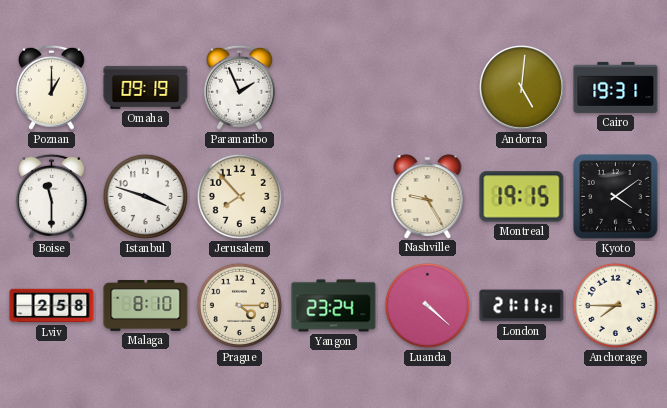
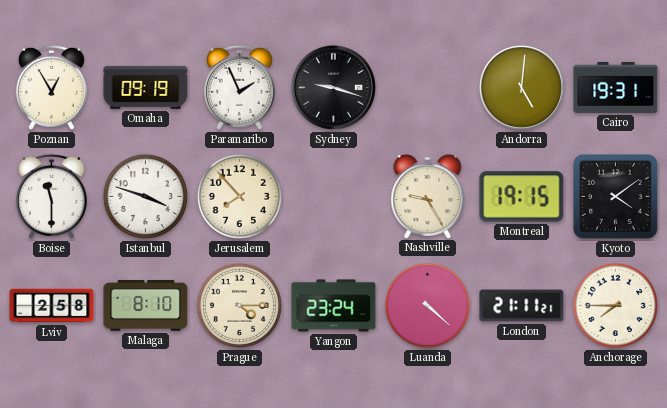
Poznan: 1:00 -> 12:55
Sydney: none -> 9:18
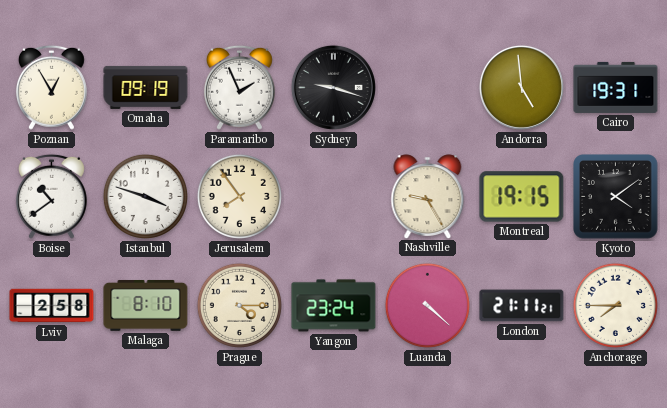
Andorra: 5:01 -> 4:59
Boise: 11:30 -> 10:39
Jerusalem: 7:53 -> 7:54
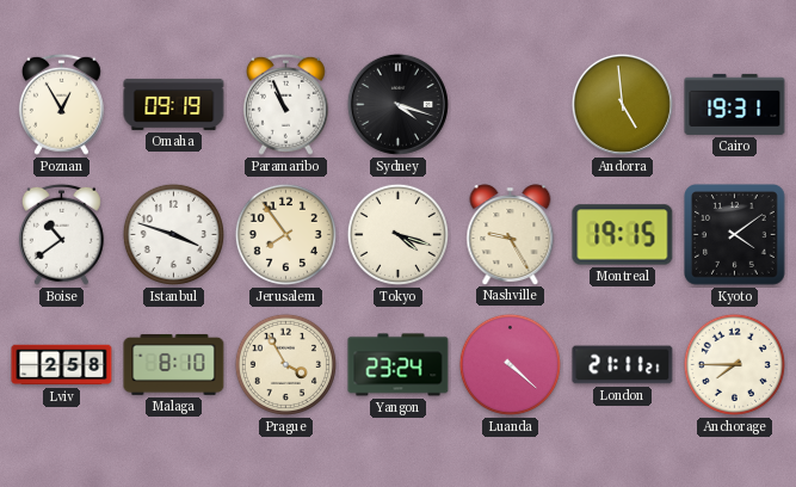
Paramaribo: 1:56 -> 10:56
Sydney: 9:18 -> 4:18
Tokyo: none -> 4:18
Prague: 4:15 -> 3:55
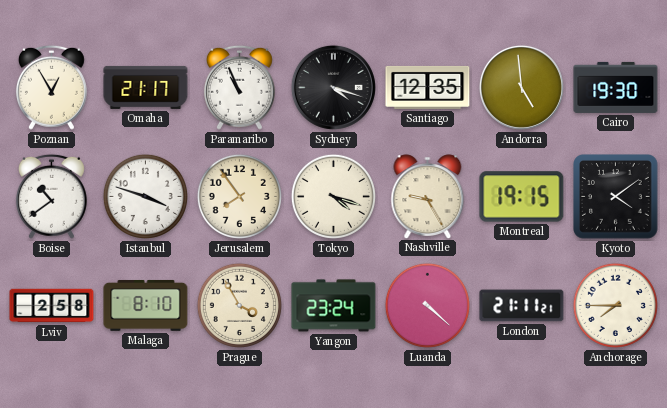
Omaha: 09:19 -> 21:17
Santiago: none -> 12:35
Cairo: 19:31 -> 19:30
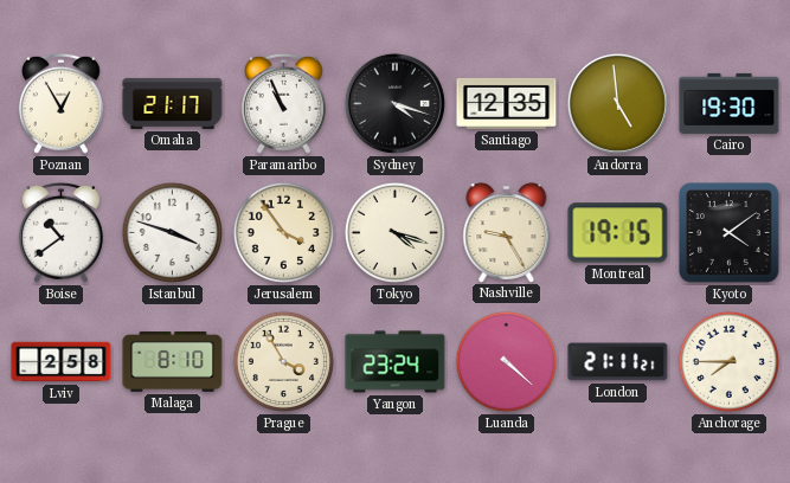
Jerusalem: 7:54 -> 3:54
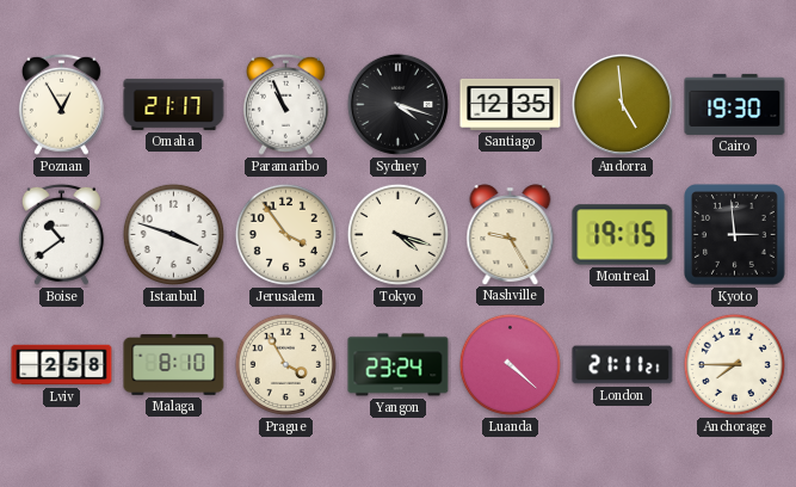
Kyoto: 4:09 -> 2:59
